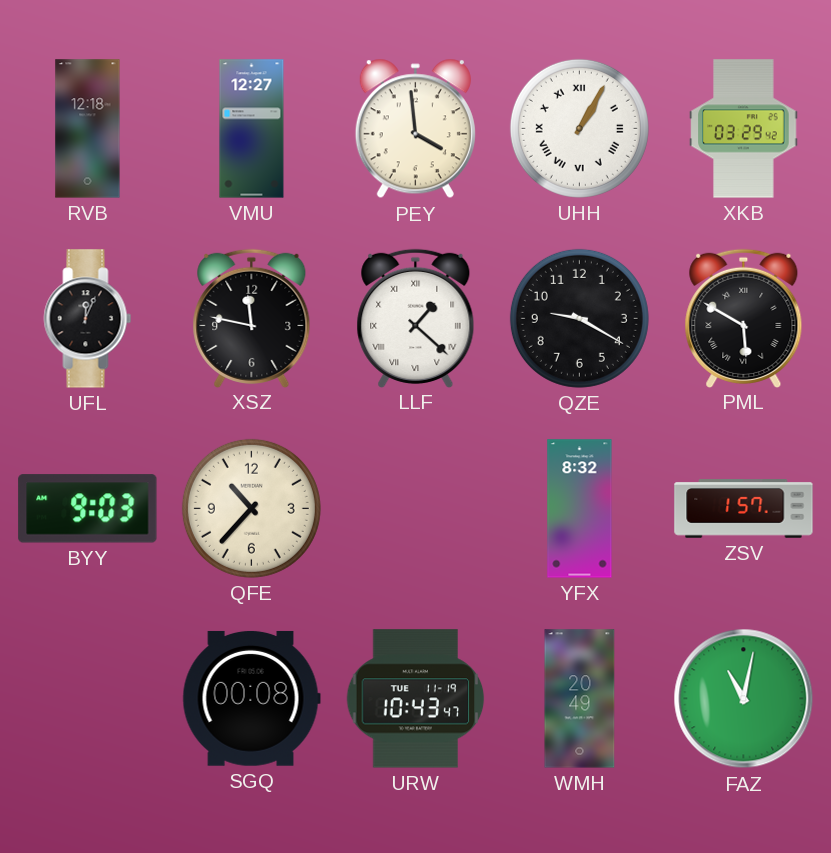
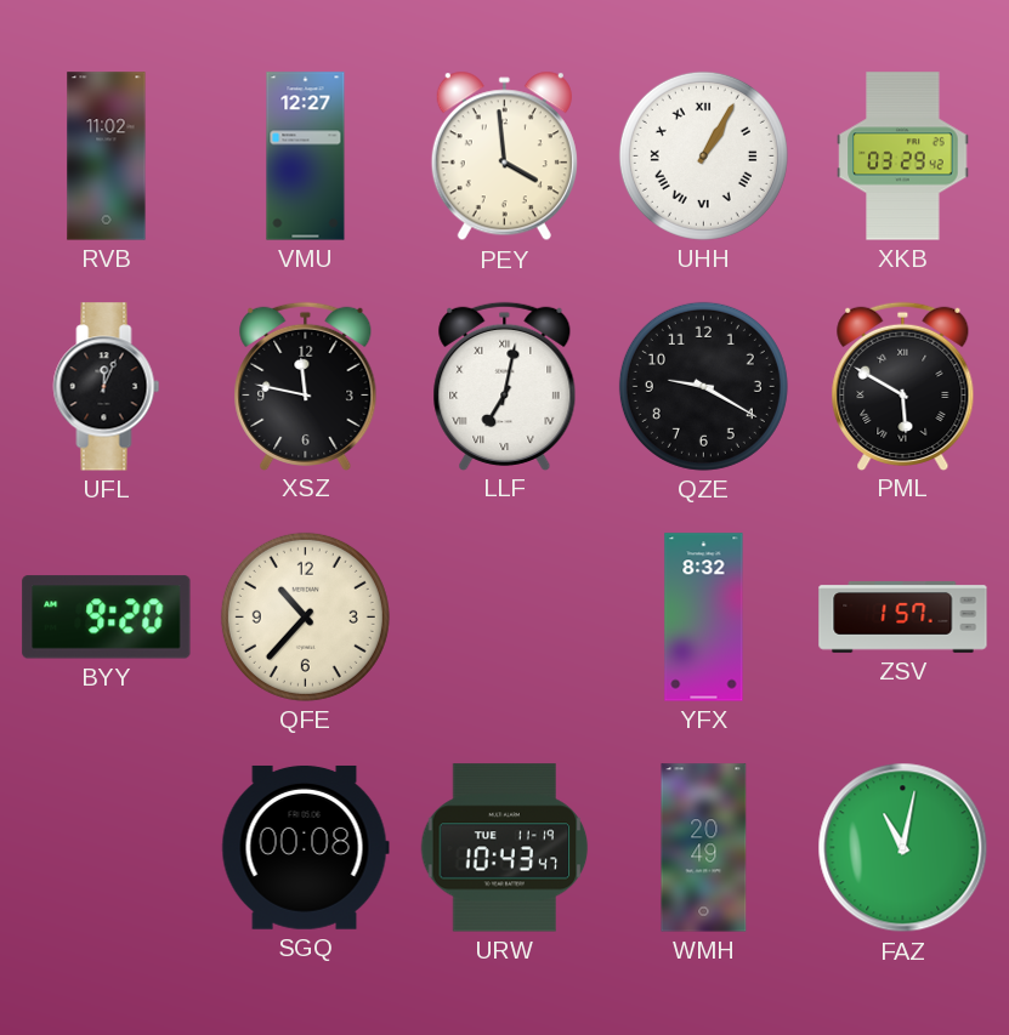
RVB: 12:18 -> 11:02
LLF: 1:22 -> 7:02
BYY: 9:03 -> 9:20
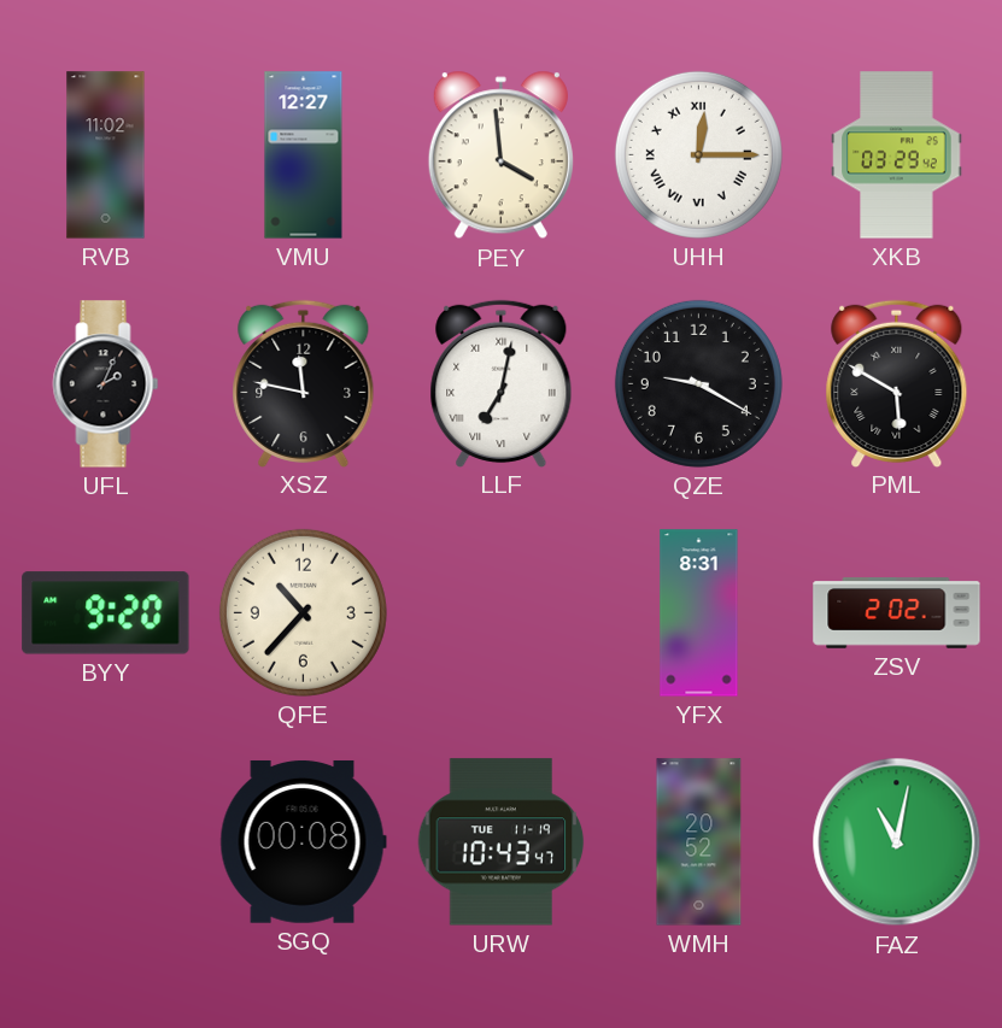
UHH: 1:05 -> 12:15
UFL: 12:04 -> 2:04
YFX: 8:32 -> 8:31
ZSV: 1:57 -> 2:02
WMH: 20:49 -> 20:52
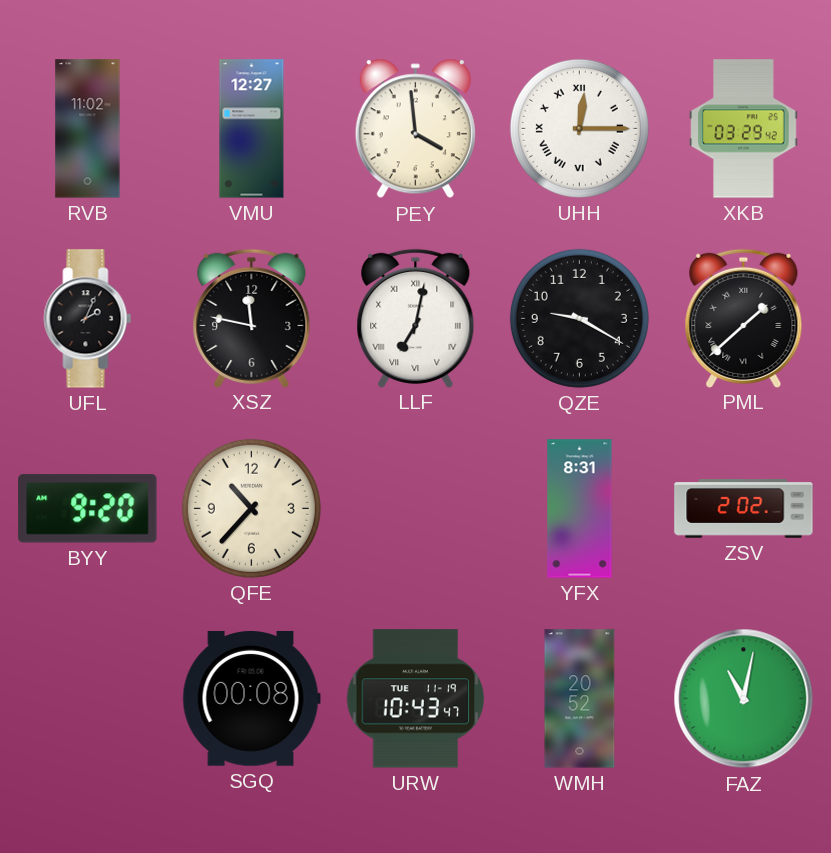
PML: 5:50 -> 1:38
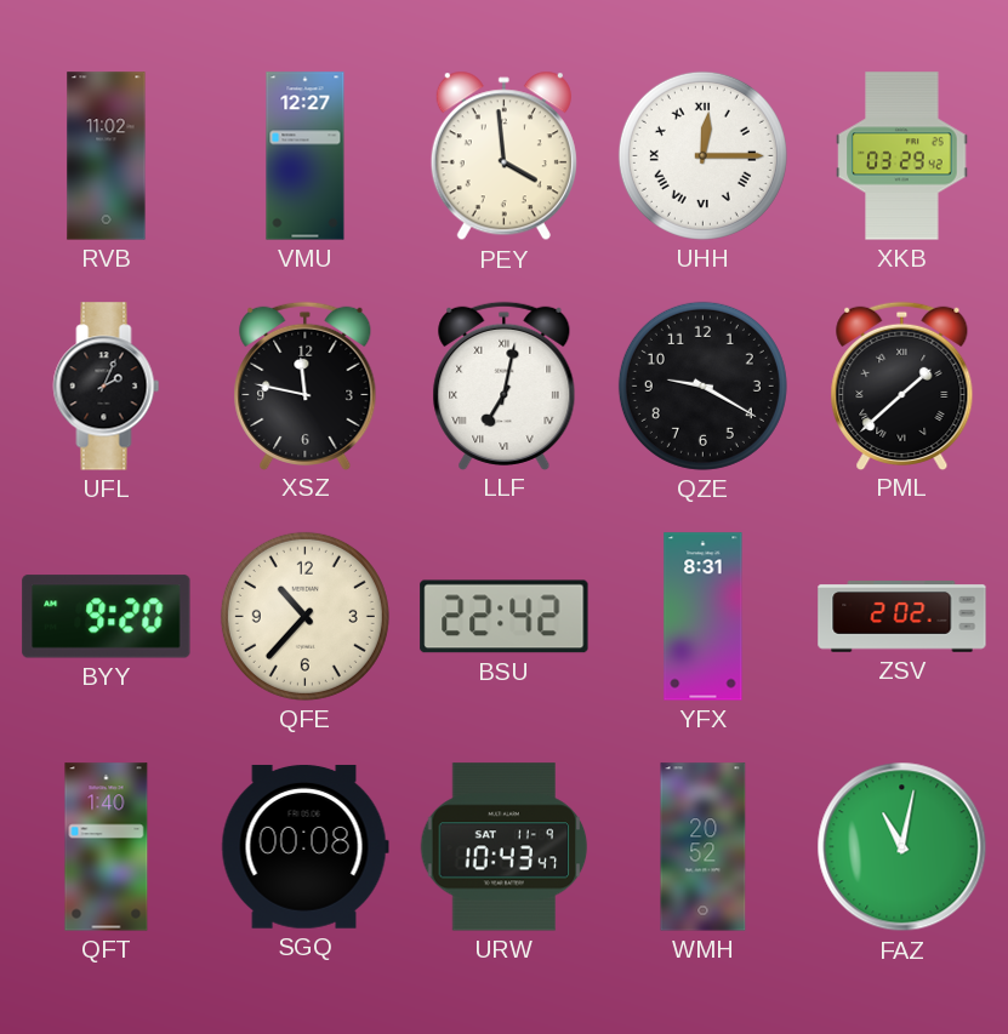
BSU: none -> 22:42
QFT: none -> 1:40
URW date: TUE 11-19 -> SAT 11-9
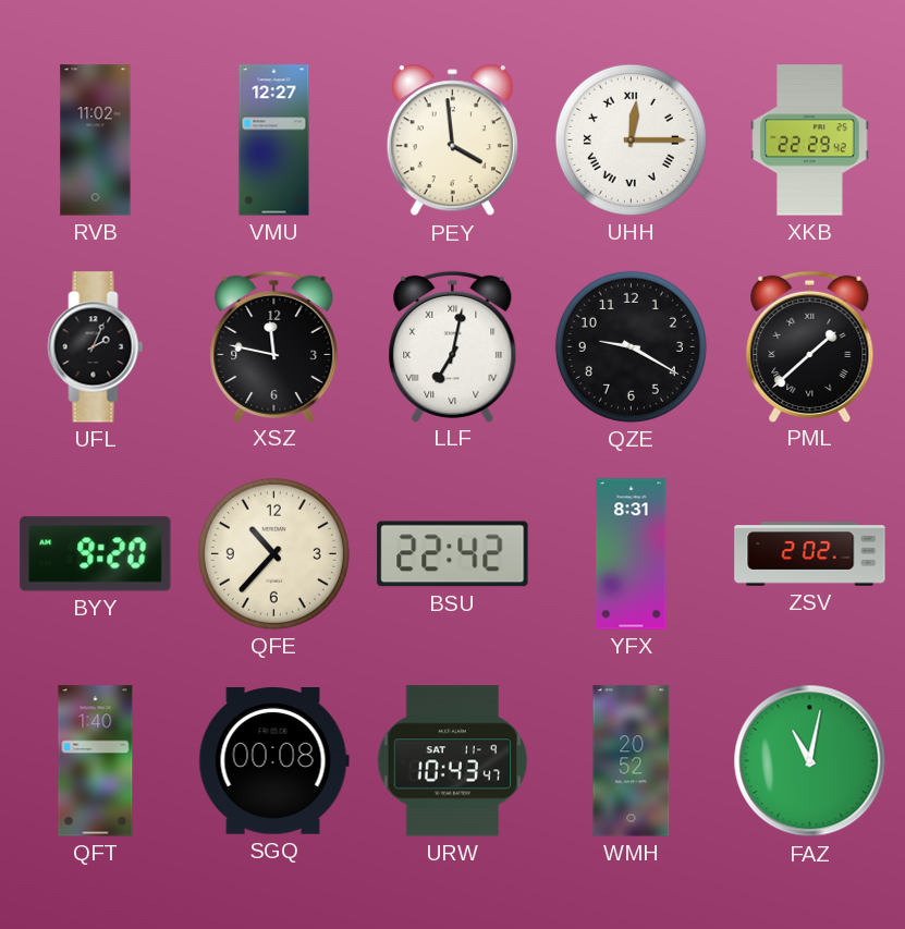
XKB: 03:29 -> 22:29
